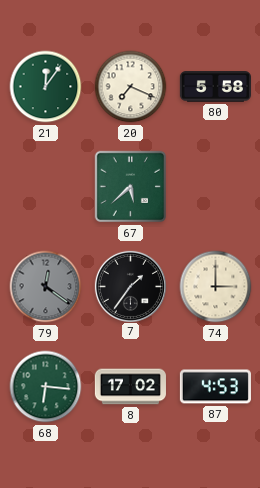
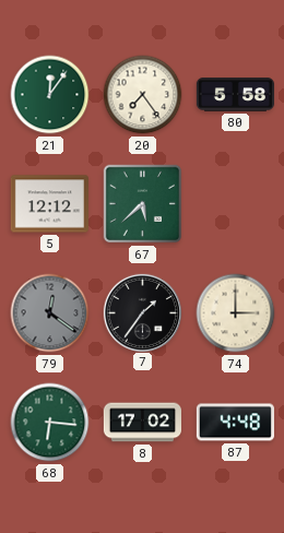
20: 7:19 -> 7:24
5: none -> 12:12
87: 4:53 -> 4:48
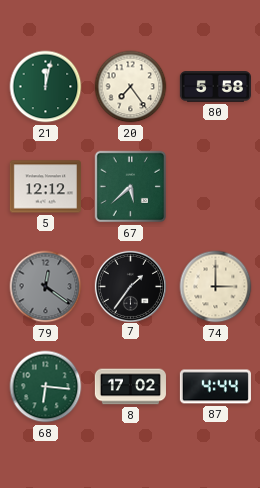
21: 12:06 -> 12:02
87: 4:48 -> 4:44
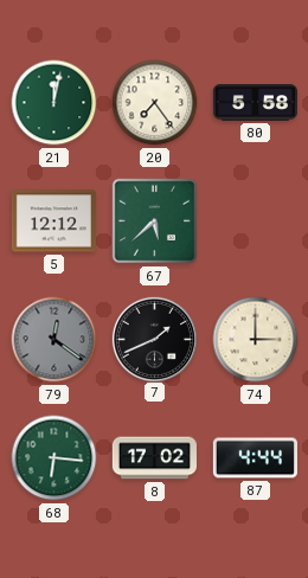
7: 1:36 -> 1:41
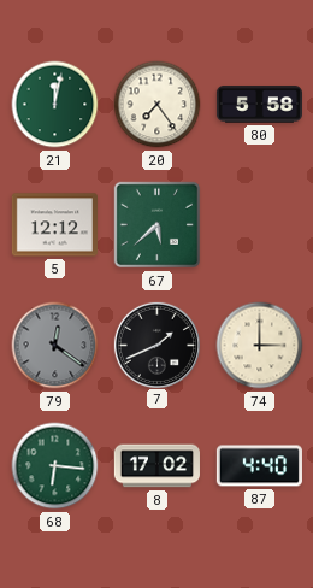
87: 4:44 -> 4:40
